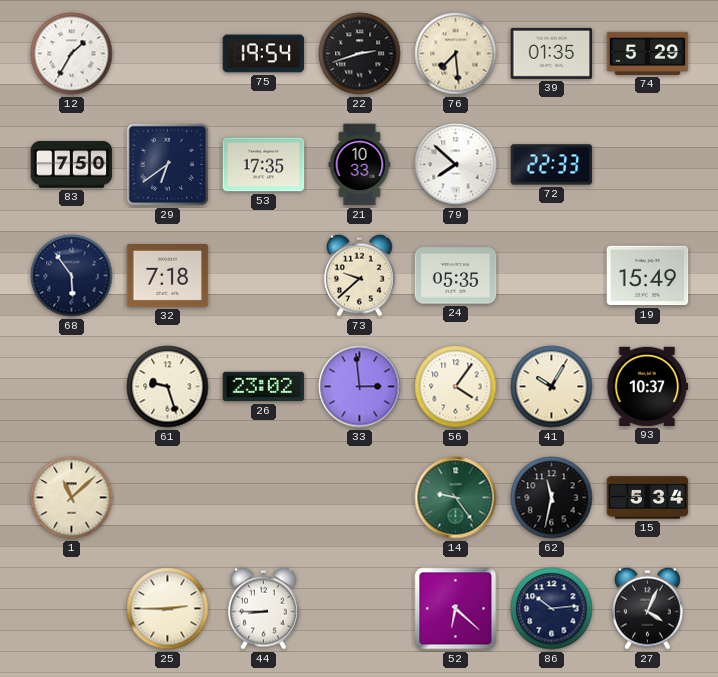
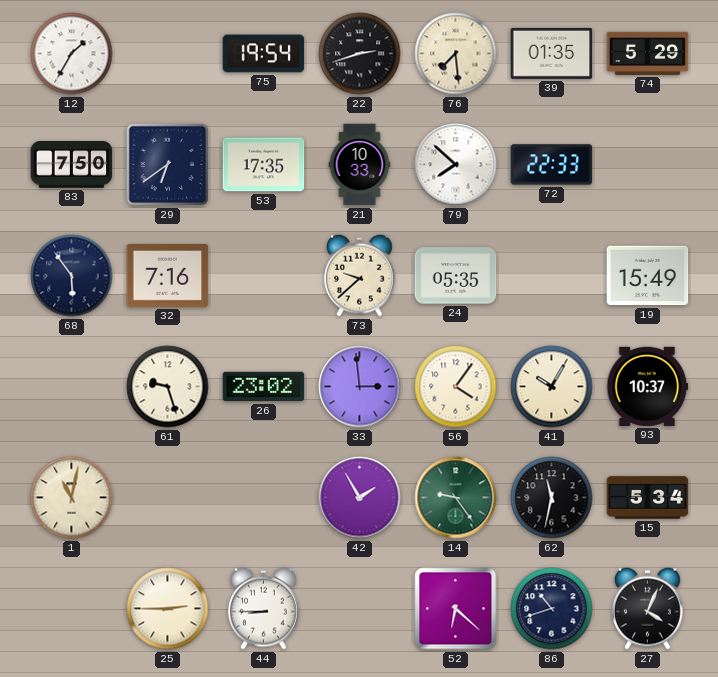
32: 7:18 -> 7:16
1: 11:08 -> 11:02
42: none -> 1:55
86: 10:14 -> 10:42
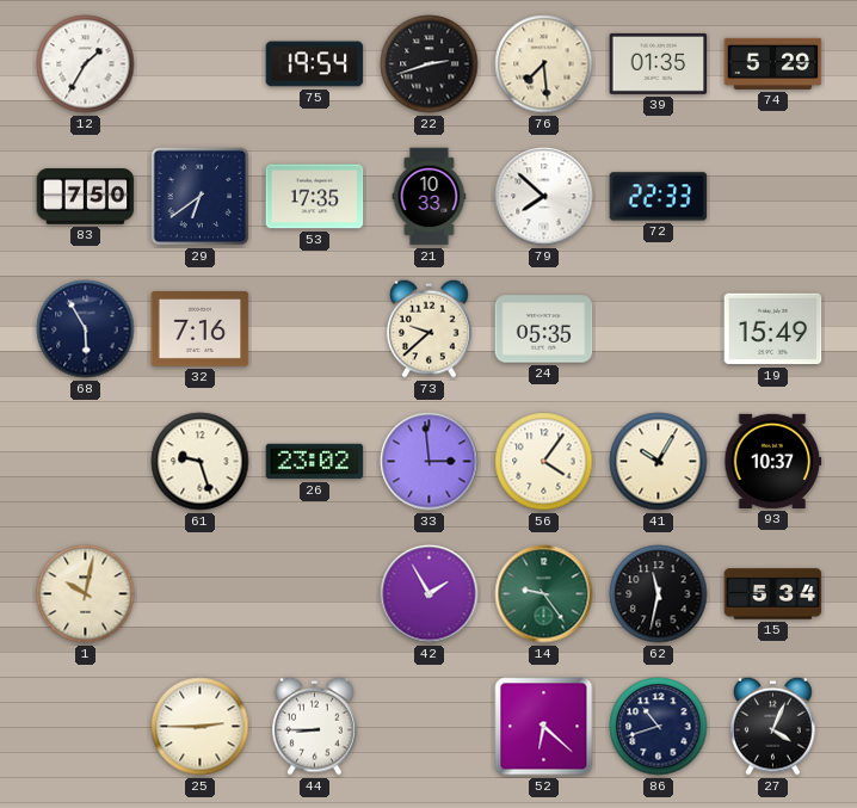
68: 5:54 -> 5:55
1: 11:02 -> 10:02
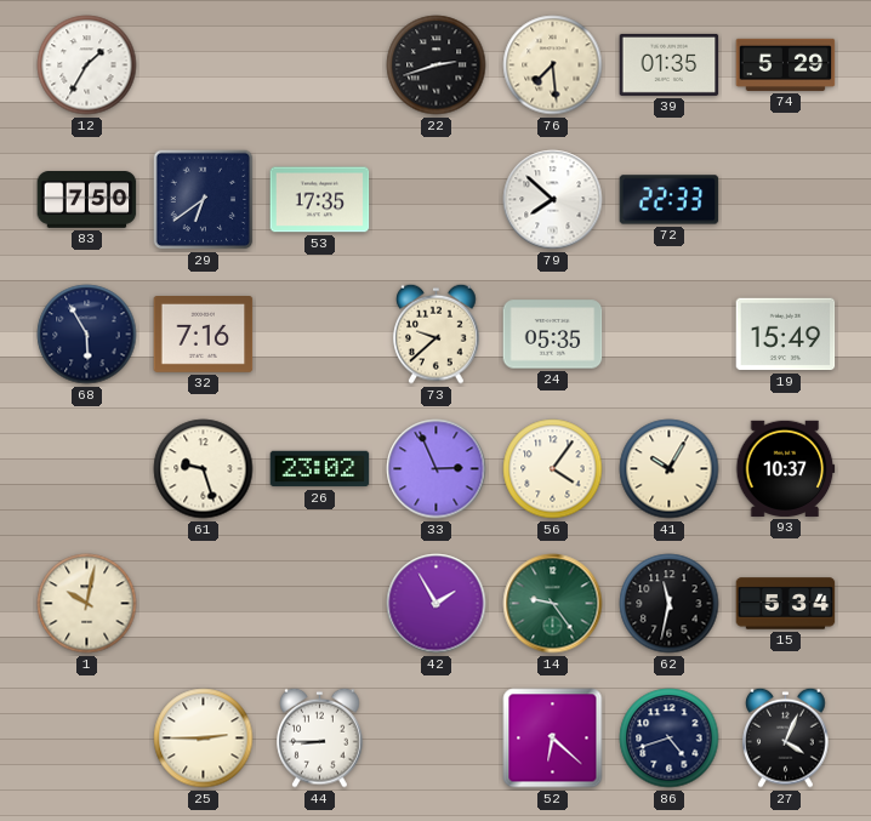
75: 19:54 -> none
21: 10:33 -> none
33: 2:59 -> 2:56
86: 10:42 -> 4:42
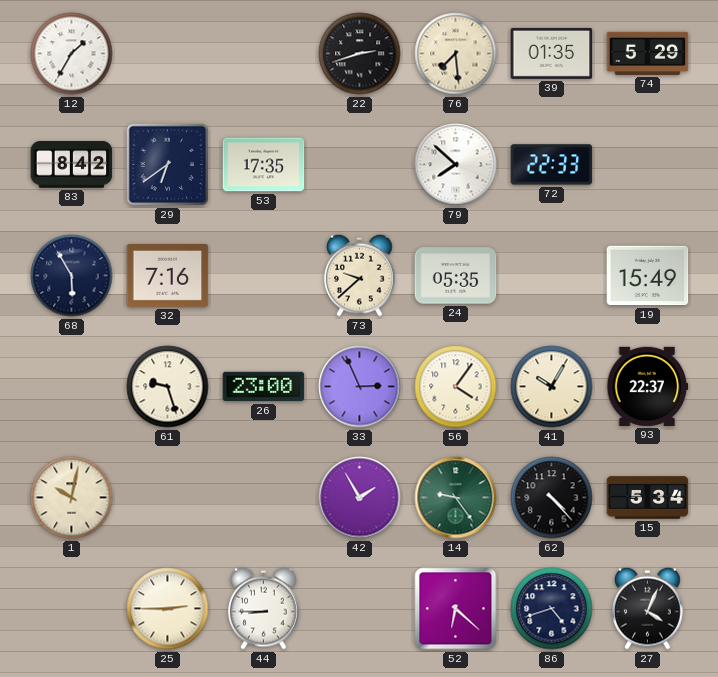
83: 7:50 -> 8:42
26: 23:02 -> 23:00
93: 10:37 -> 22:37
62: 11:32 -> 4:23
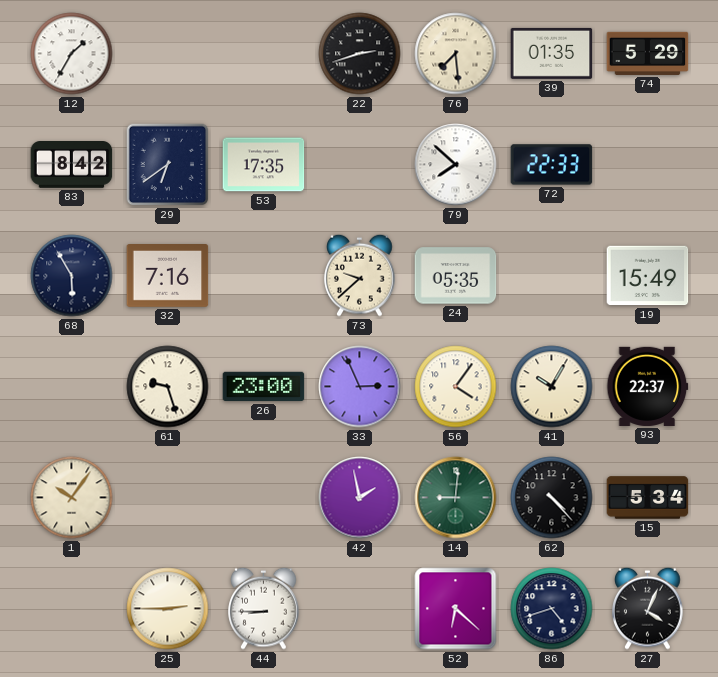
1: 10:02 -> 10:06
42: 1:55 -> 1:58
14: 9:24 -> 9:01
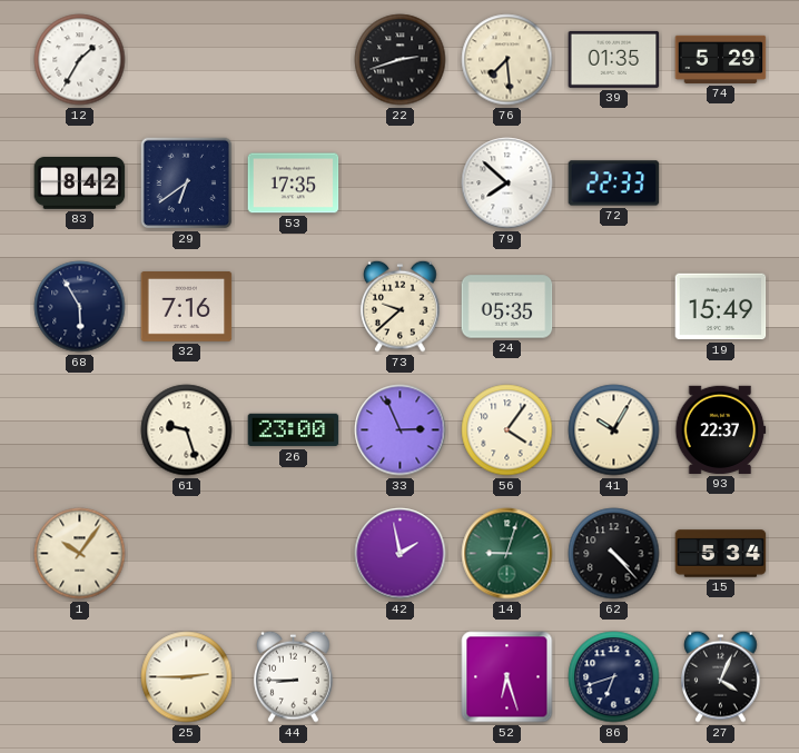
14: 9:01 -> 9:03
52: 6:22 -> 6:27
86: 4:42 -> 6:42
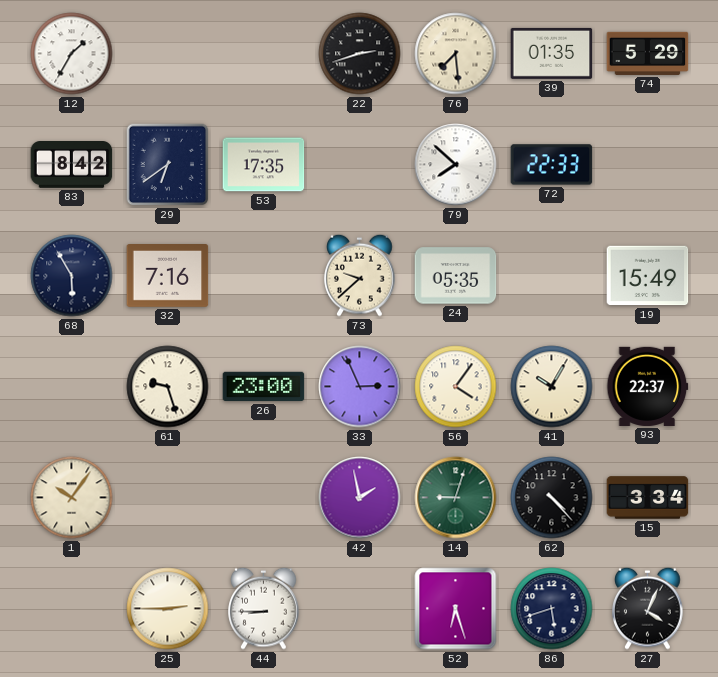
15: 5:34 -> 3:34
86: 6:42 -> 5:42
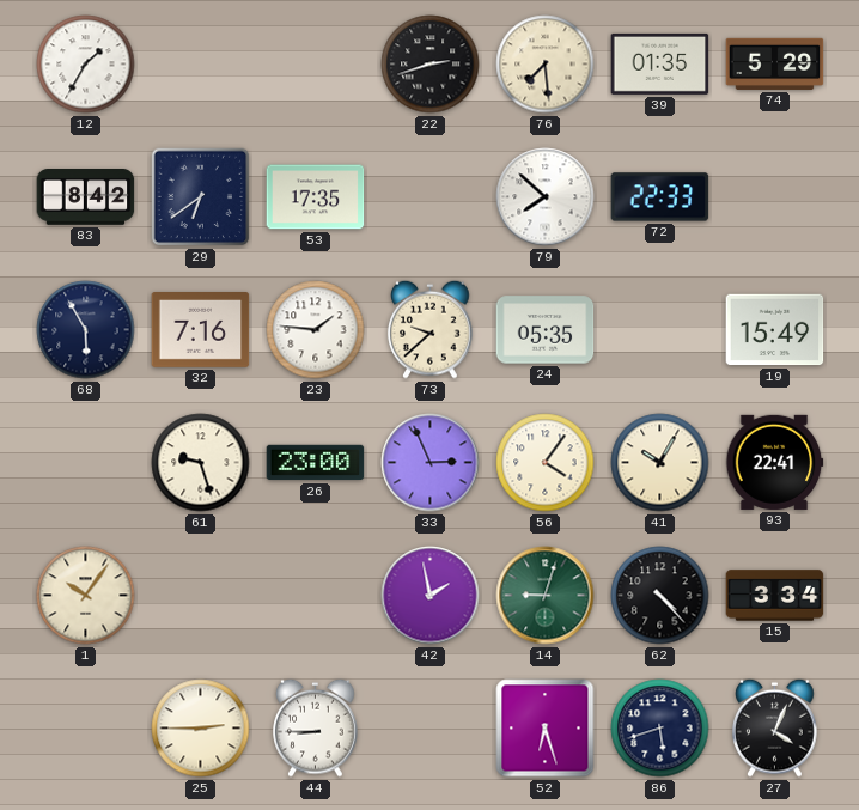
23: none -> 1:46
93: 22:37 -> 22:41
